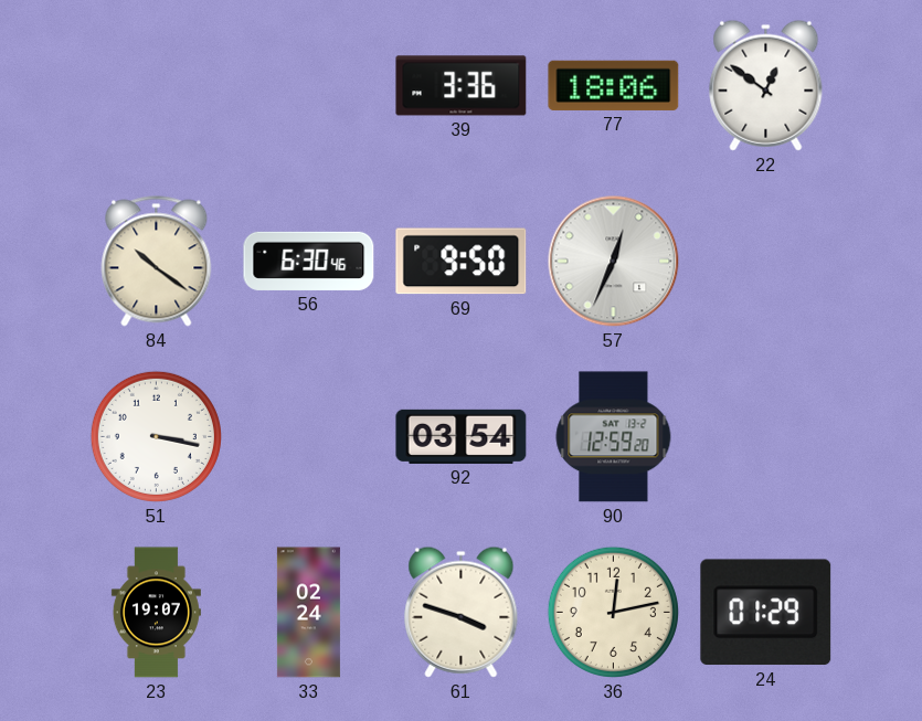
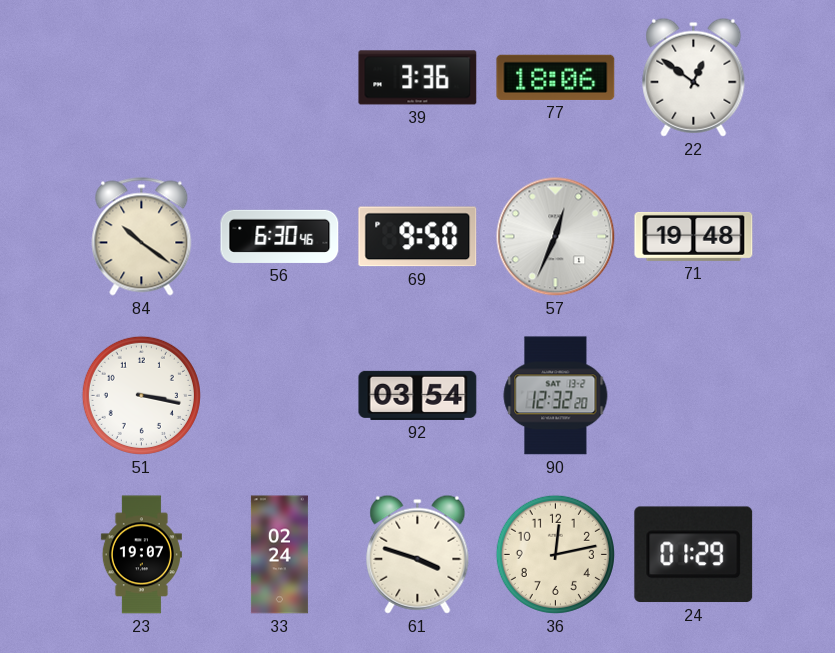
71: none -> 19:48
90: 12:59 -> 12:32
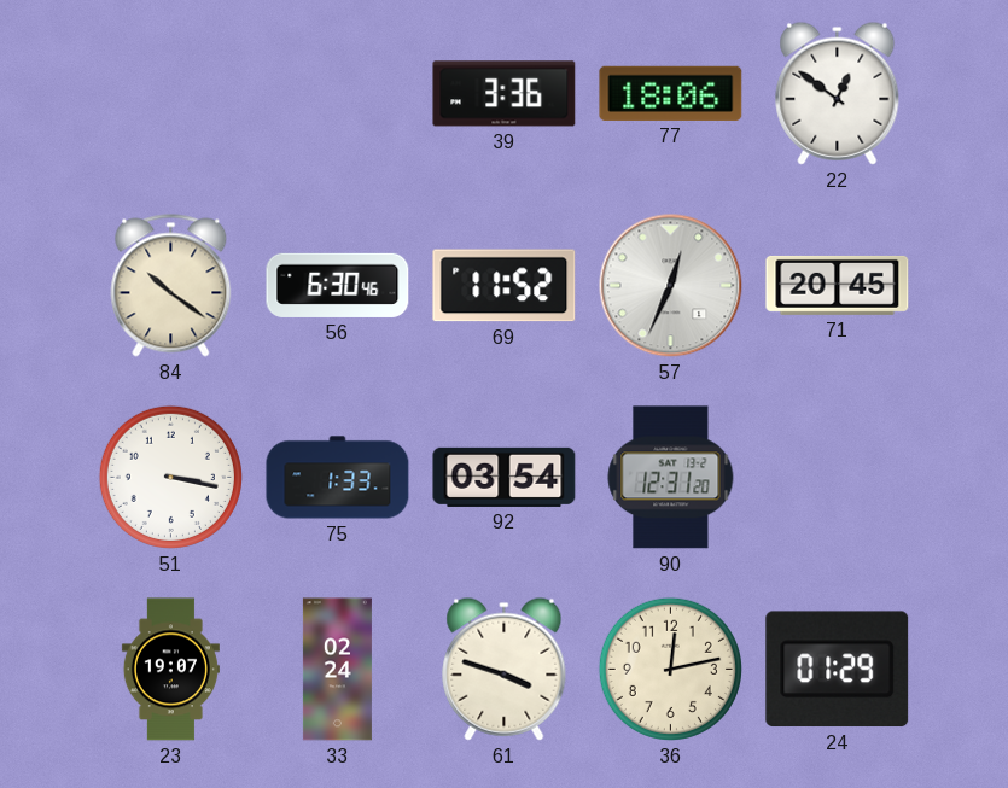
69: 9:50 -> 11:52
71: 19:48 -> 20:45
75: none -> 1:33
90: 12:32 -> 12:31
